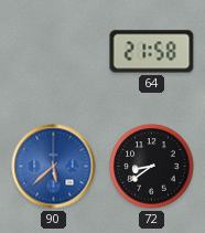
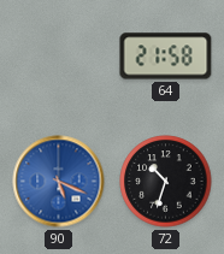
90: 5:38 -> 5:19
72: 8:39 -> 10:33
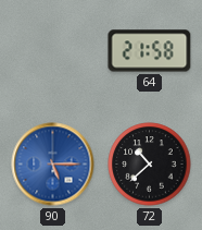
90: 5:19 -> 5:15
72: 10:33 -> 10:38
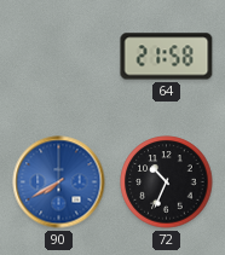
90: 5:15 -> 7:40
72: 10:38 -> 10:34
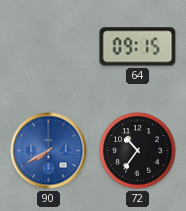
64: 21:58 -> 09:15
72: 10:34 -> 10:36
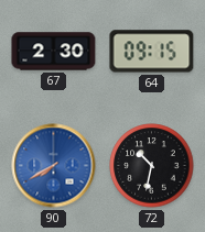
67: none -> 2:30
72: 10:36 -> 10:32
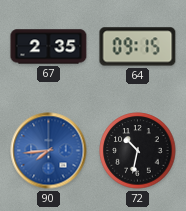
67: 2:30 -> 2:35
90: 7:40 -> 7:44
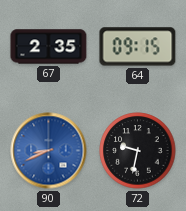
90: 7:44 -> 8:41
72: 10:32 -> 9:32
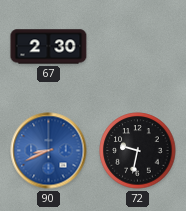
67: 2:35 -> 2:30
64: 09:15 -> none
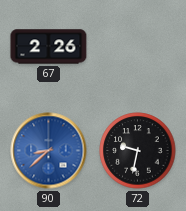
67: 2:30 -> 2:26
90: 8:41 -> 8:38
